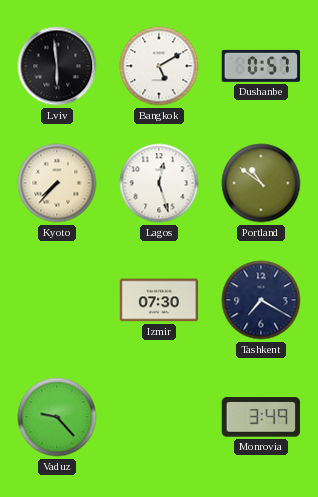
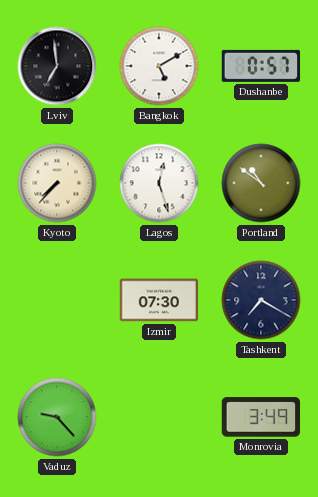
Lviv: 5:59 -> 6:59
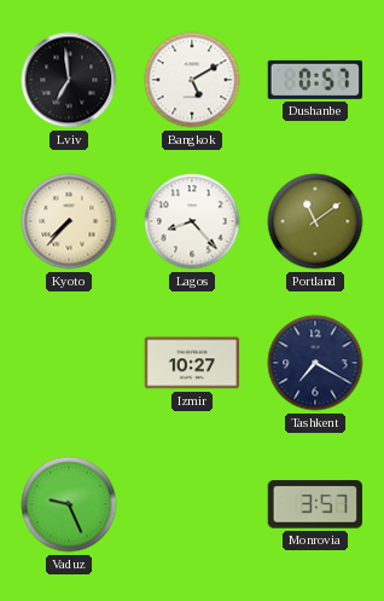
Lagos: 12:27 -> 8:23
Portland: 10:51 -> 11:09
Izmir: 07:30 -> 10:27
Vaduz: 9:23 -> 9:26
Monrovia: 3:49 -> 3:57
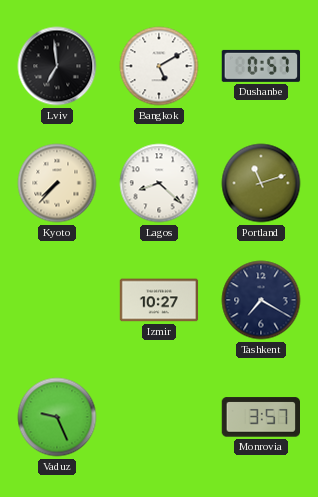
Lagos: 8:23 -> 8:22
Portland: 11:09 -> 11:12
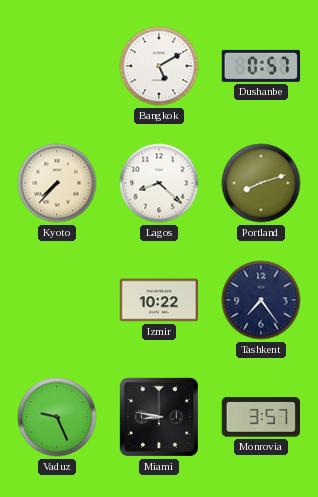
Lviv: 6:59 -> none
Portland: 11:12 -> 8:12
Izmir: 10:27 -> 10:22
Tashkent: 7:20 -> 7:24
Miami: none -> 8:47
